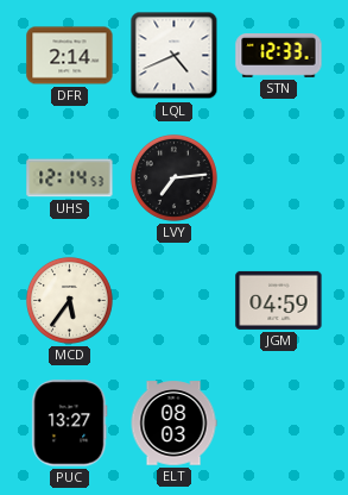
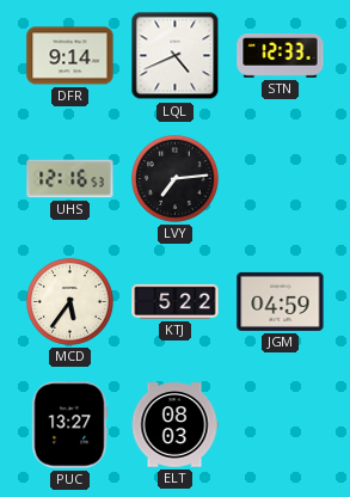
DFR: 2:14 -> 9:14
UHS: 12:14 -> 12:16
KTJ: none -> 5:22
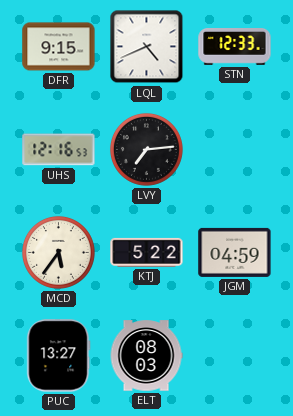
DFR: 9:14 -> 9:15
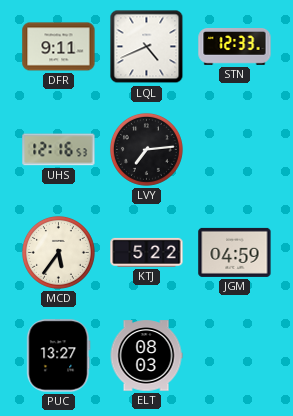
DFR: 9:15 -> 9:11
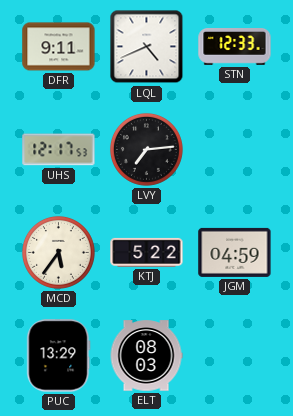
UHS: 12:16 -> 12:17
PUC: 13:27 -> 13:29
